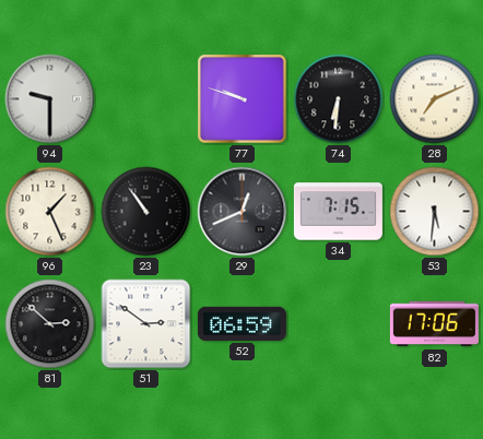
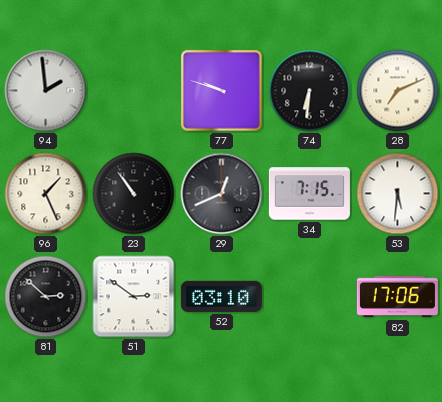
94: 9:30 -> 1:59
52: 06:59 -> 03:10
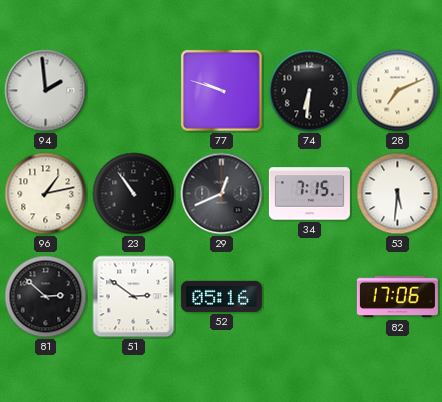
96: 1:26 -> 1:13
52: 03:10 -> 05:16
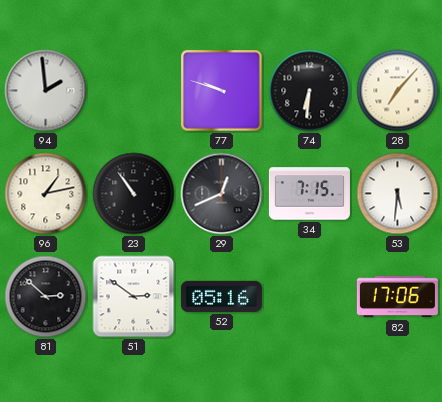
28: 7:11 -> 7:07
